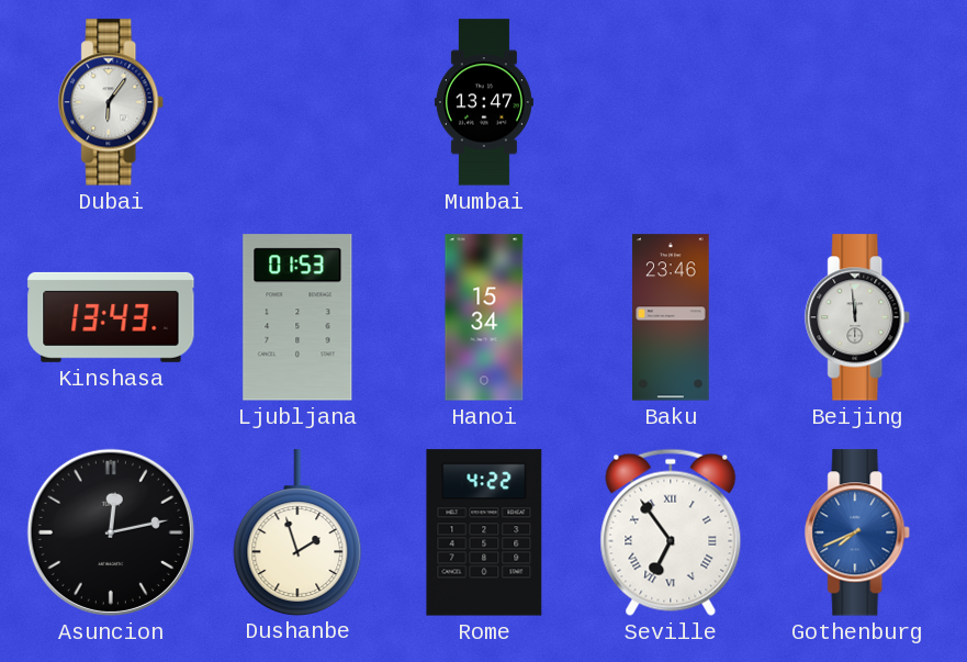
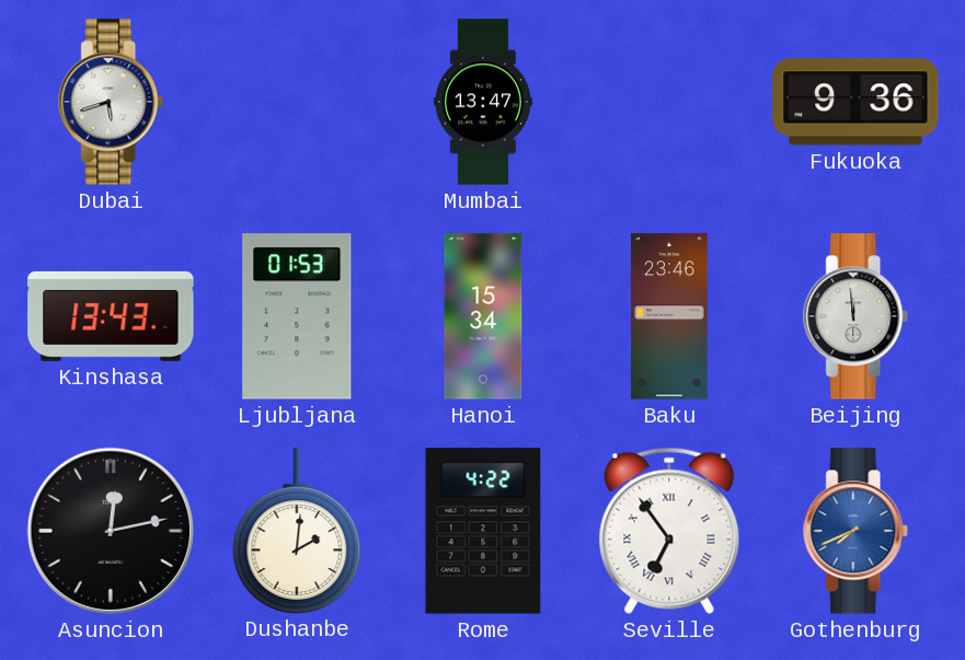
Dubai: 6:06 -> 5:42
Fukuoka: none -> 9:36
Dushanbe: 1:57 -> 2:01
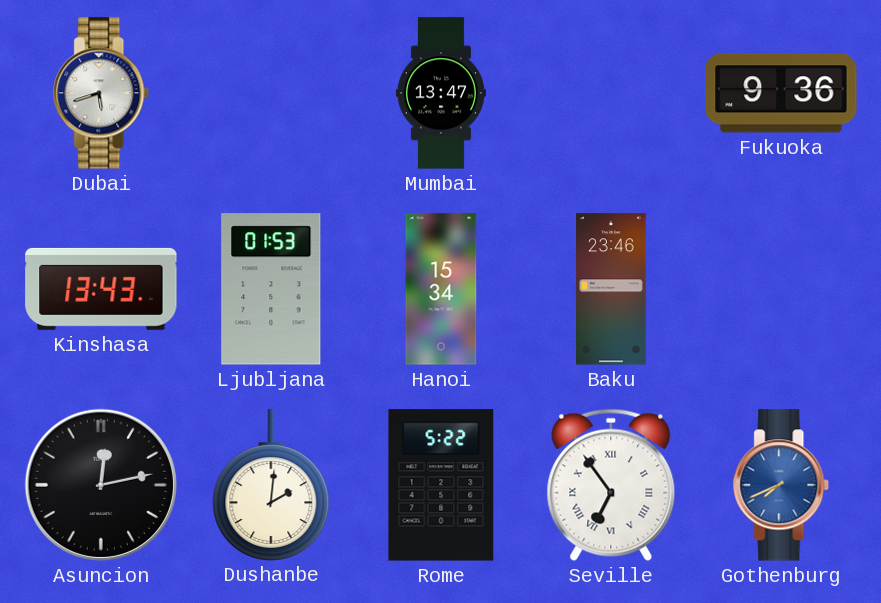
Beijing: 11:59 -> none
Rome: 4:22 -> 5:22
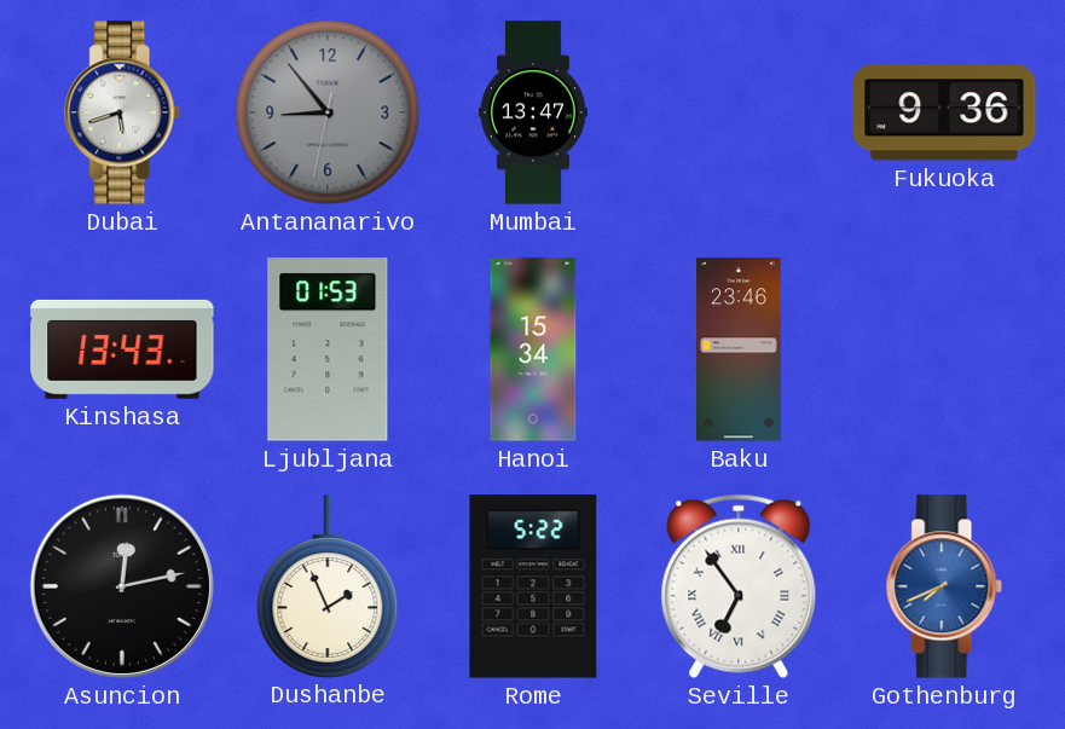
Antananarivo: none -> 8:53
Dushanbe: 2:01 -> 1:56
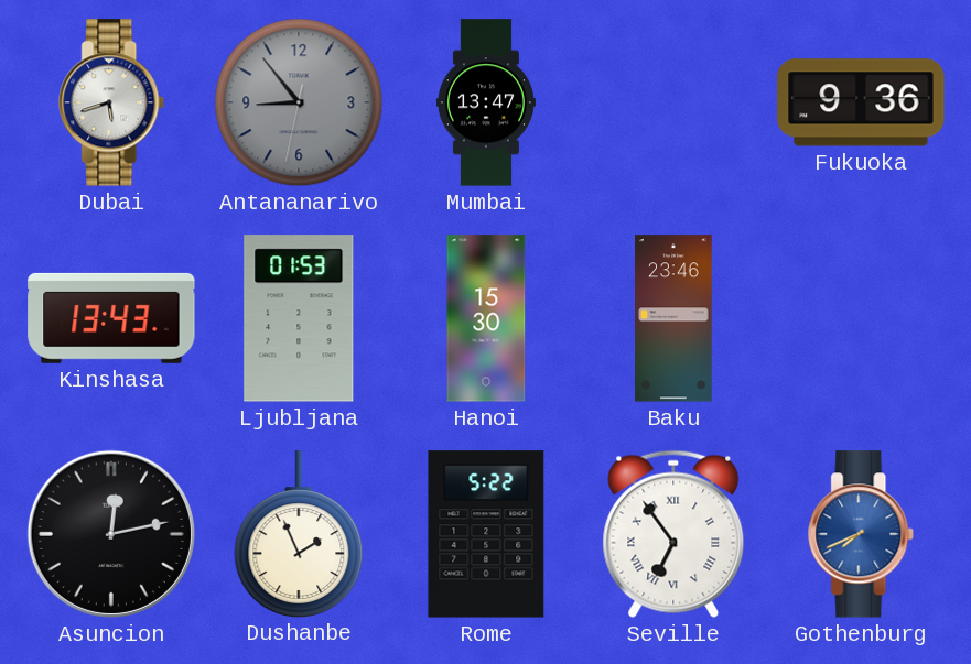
Hanoi: 15:34 -> 15:30
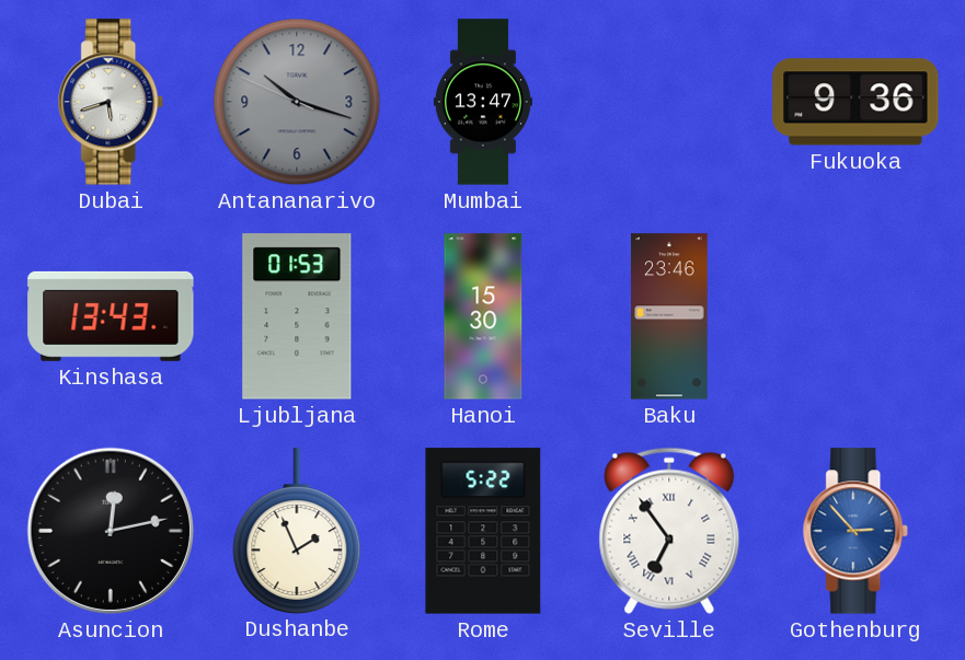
Antananarivo: 8:53 -> 10:17
Gothenburg: 7:41 -> 2:53
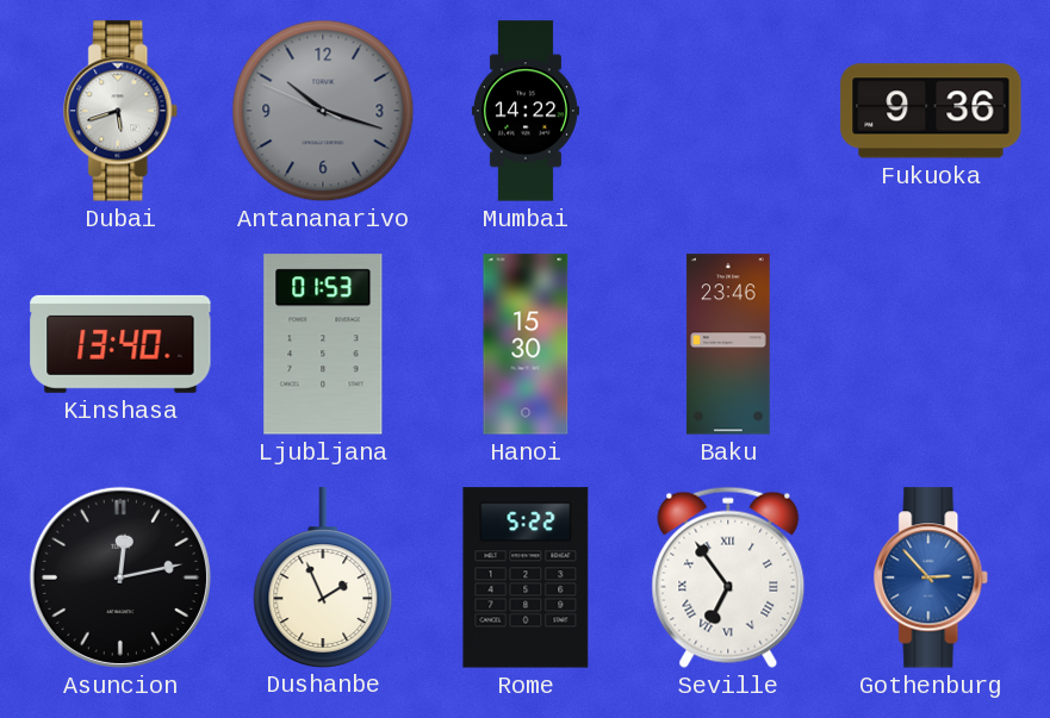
Mumbai: 13:47 -> 14:22
Kinshasa: 13:43 -> 13:40
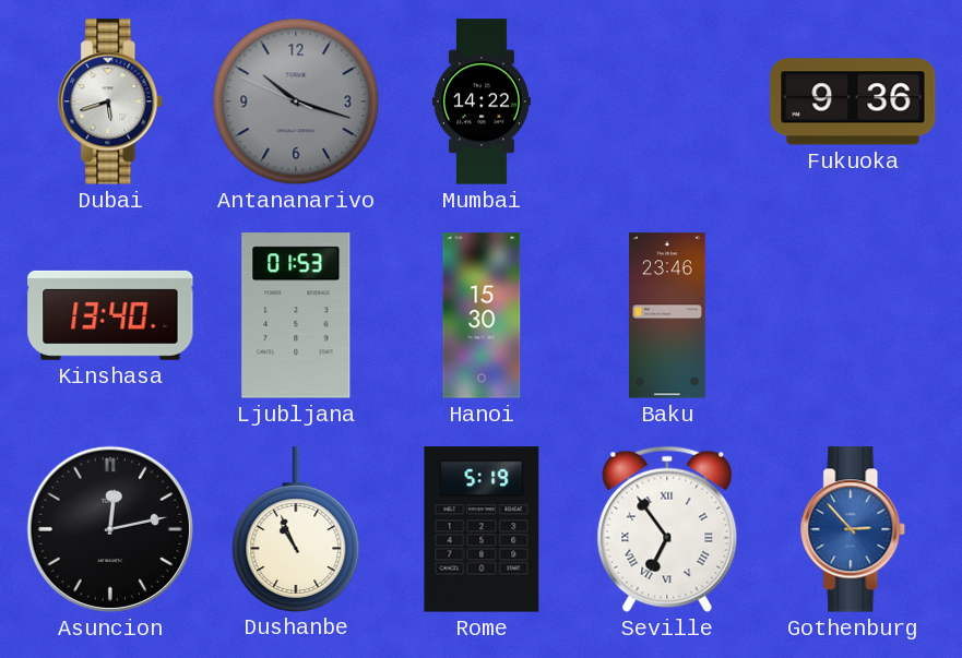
Dushanbe: 1:56 -> 10:56
Rome: 5:22 -> 5:19
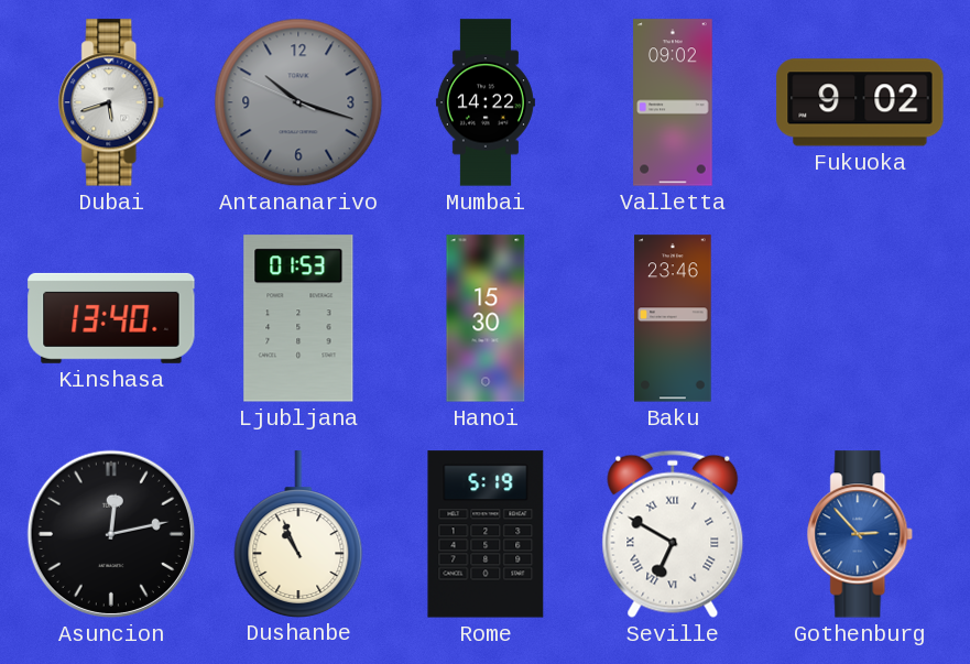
Valletta: none -> 09:02
Fukuoka: 9:36 -> 9:02
Seville: 6:54 -> 6:50
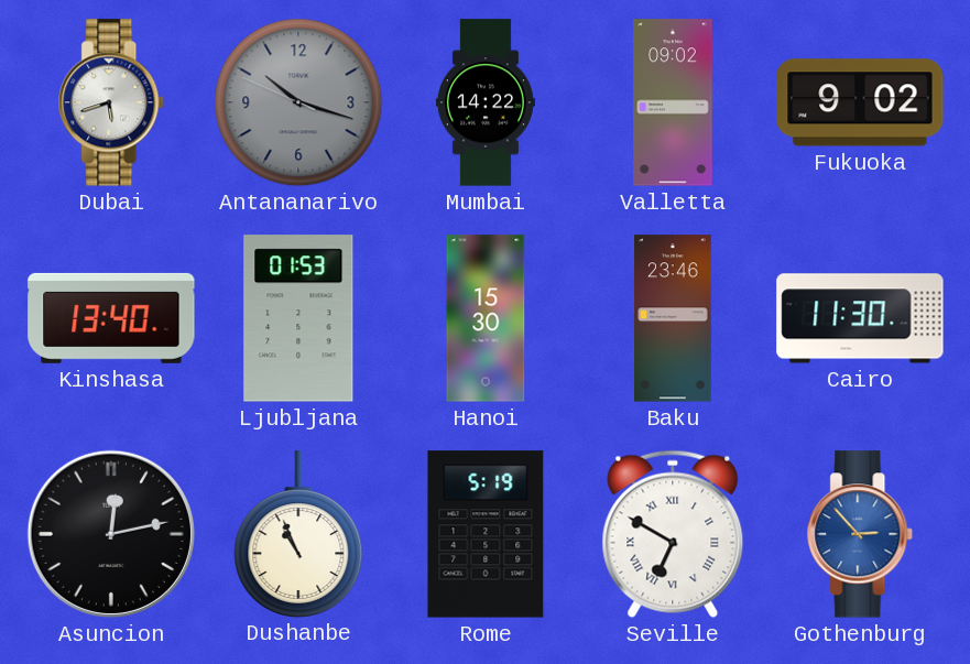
Cairo: none -> 11:30
